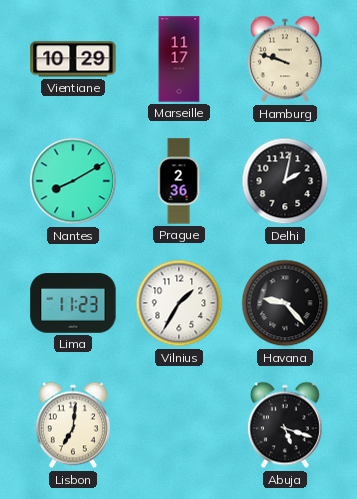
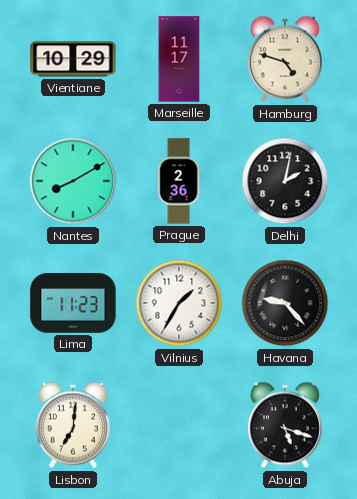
Hamburg: 9:48 -> 4:48
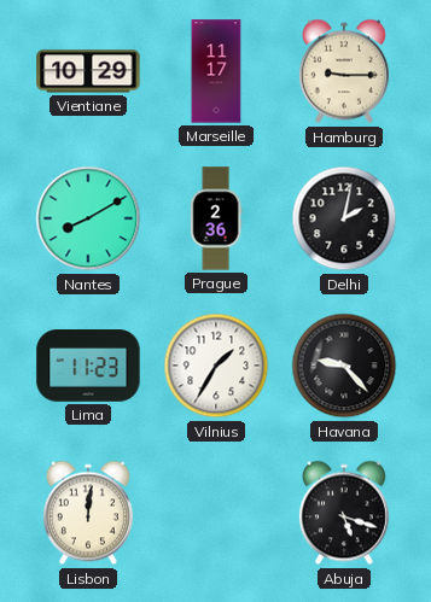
Hamburg: 4:48 -> 9:15
Lisbon: 7:01 -> 12:01
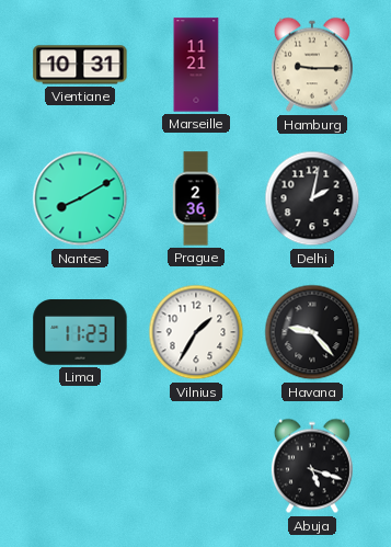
Vientiane: 10:29 -> 10:31
Marseille: 11:17 -> 11:21
Lisbon: 12:01 -> none
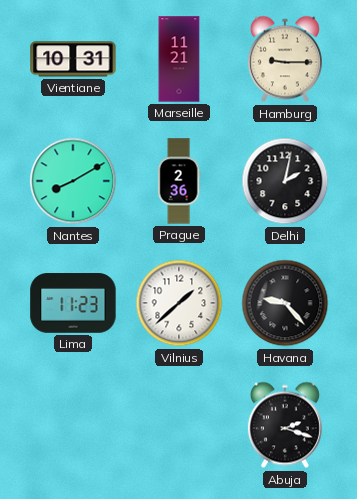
Vilnius: 1:35 -> 1:38
Abuja: 5:18 -> 2:18
